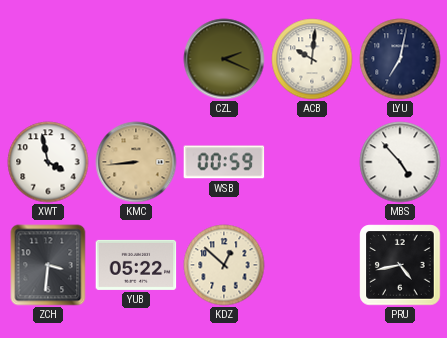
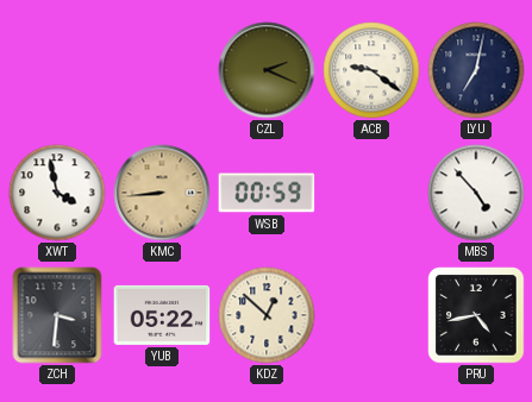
ACB: 10:01 -> 9:21
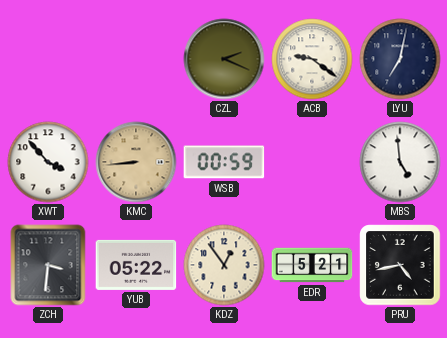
XWT: 3:58 -> 3:53
MBS: 4:53 -> 4:59
KDZ: 12:52 -> 12:54
EDR: none -> 5:21
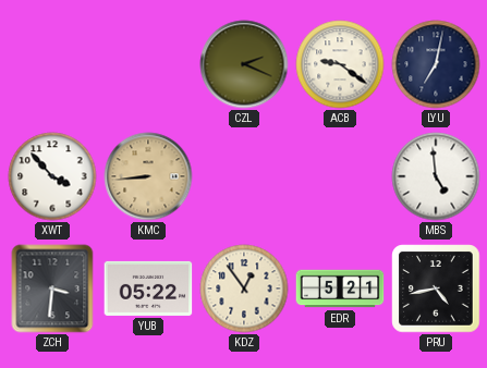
WSB: 00:59 -> none
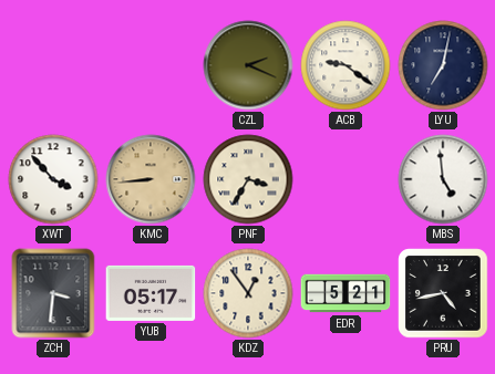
PNF: none -> 3:35
YUB: 05:22 -> 05:17
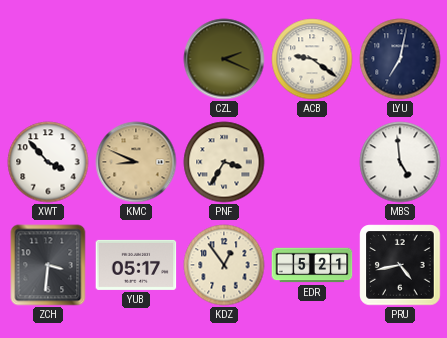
KMC: 8:44 -> 8:49
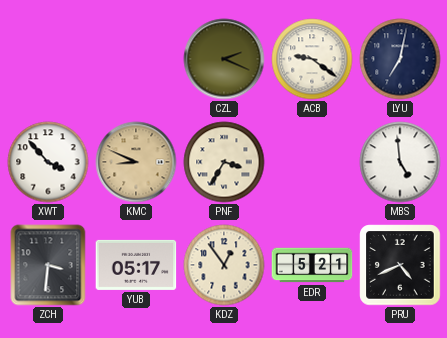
PRU: 4:43 -> 4:41
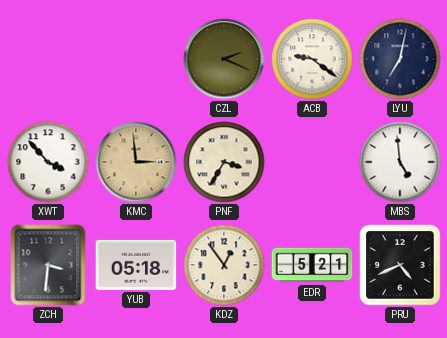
KMC: 8:49 -> 2:59
YUB: 05:17 -> 05:18
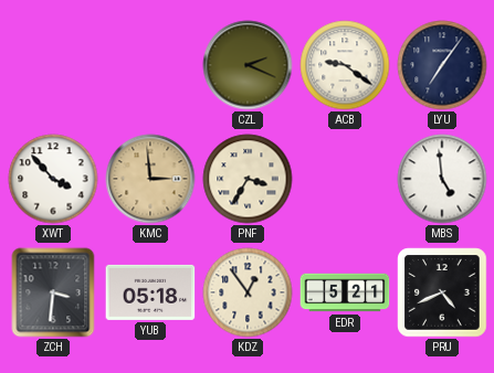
LYU: 7:02 -> 7:06
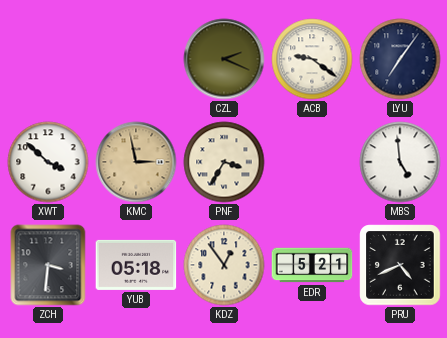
XWT: 3:53 -> 3:52
KMC: 2:59 -> 2:58
